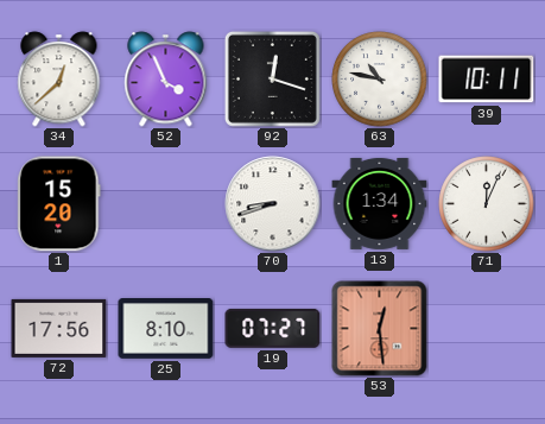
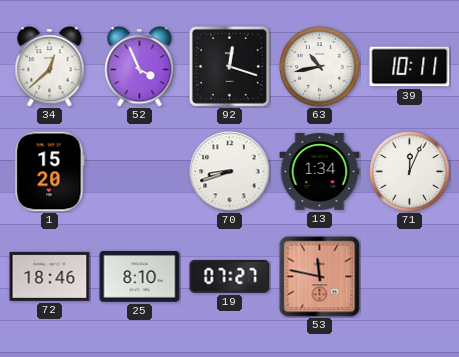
63: 10:47 -> 10:43
72: 17:56 -> 18:46
53: 12:29 -> 11:47
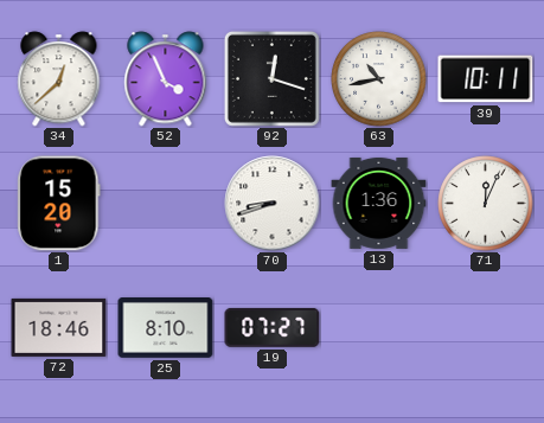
13: 1:34 -> 1:36
53: 11:47 -> none
